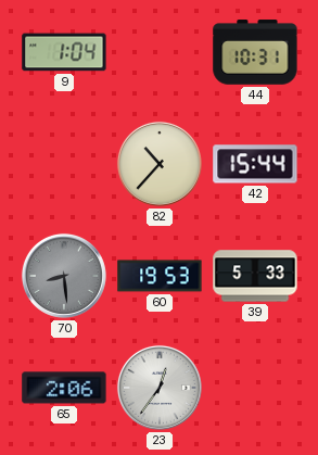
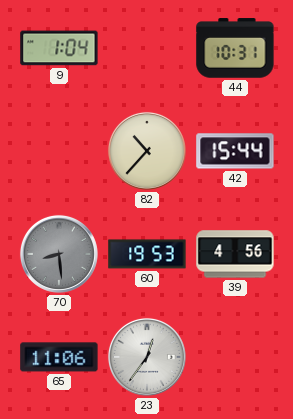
39: 5:33 -> 4:56
65: 2:06 -> 11:06
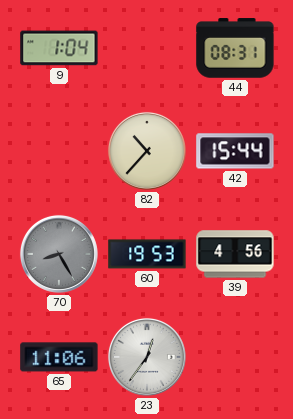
44: 10:31 -> 08:31
70: 8:29 -> 8:25
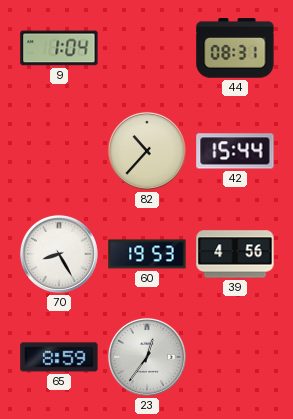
70 dial: grey -> white
65: 11:06 -> 8:59
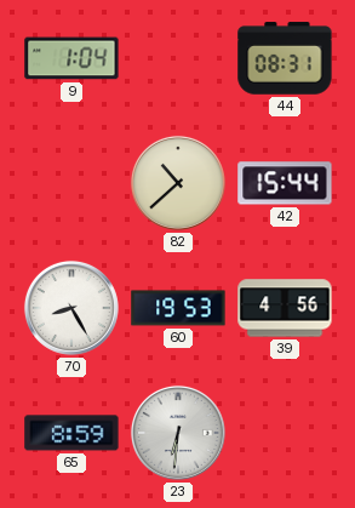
82: 10:37 -> 10:38
23: 12:36 -> 6:31
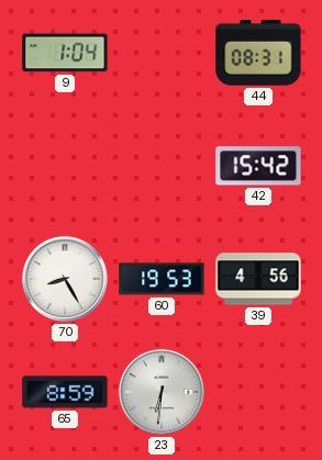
82: 10:38 -> none
42: 15:44 -> 15:42
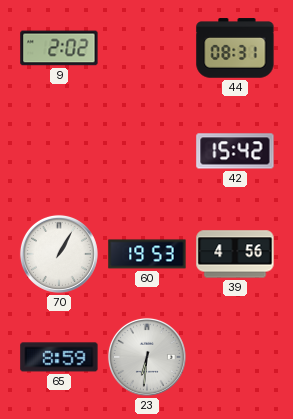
9: 1:04 -> 2:02
70: 8:25 -> 1:05
